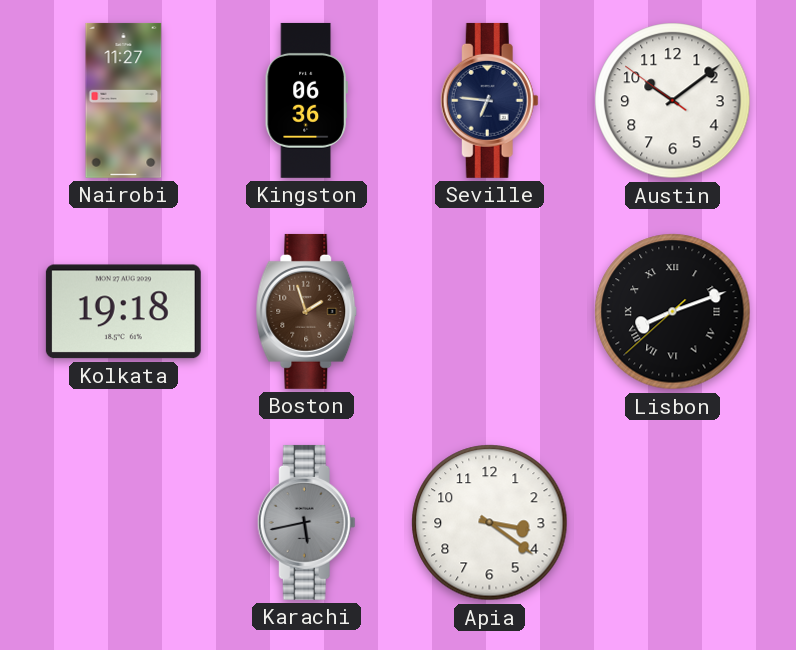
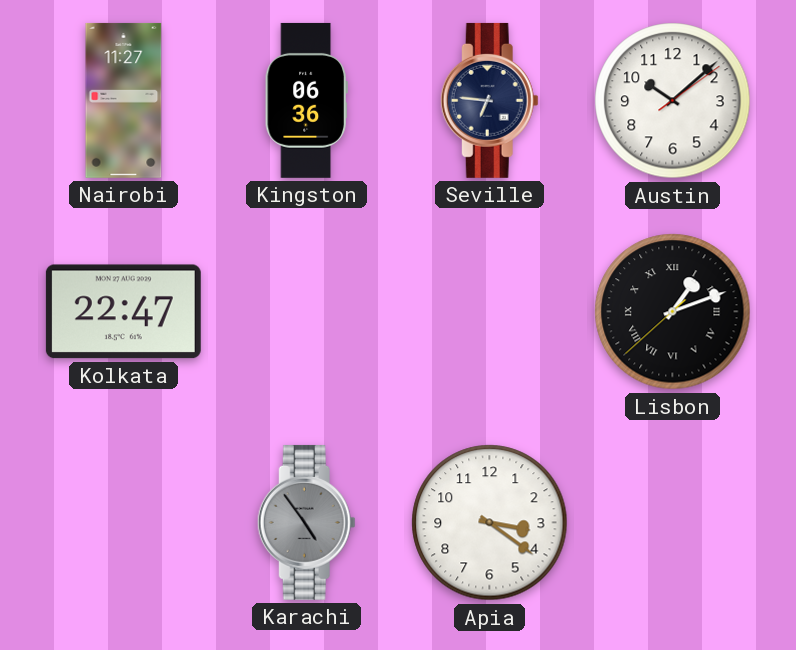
Austin: 10:08:51 -> 10:08:09
Kolkata: 19:18 -> 22:47
Boston: 1:57 -> none
Lisbon: 8:11 -> 1:11
Karachi: 5:43 -> 4:54
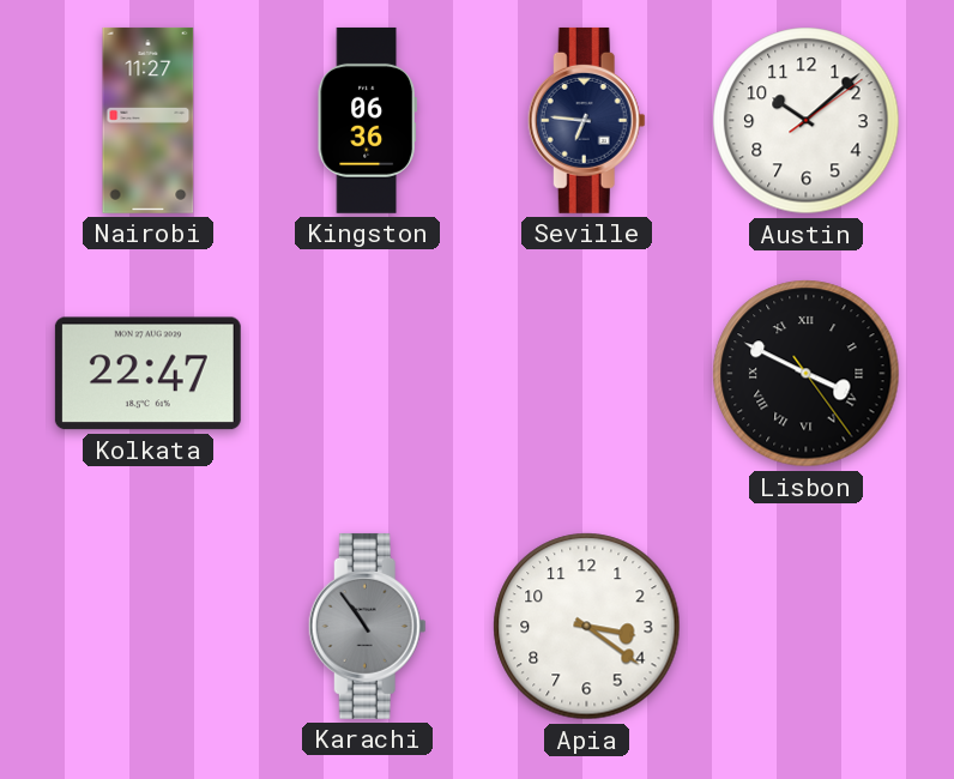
Lisbon: 1:11 -> 3:49
Karachi: 4:54 -> 10:54
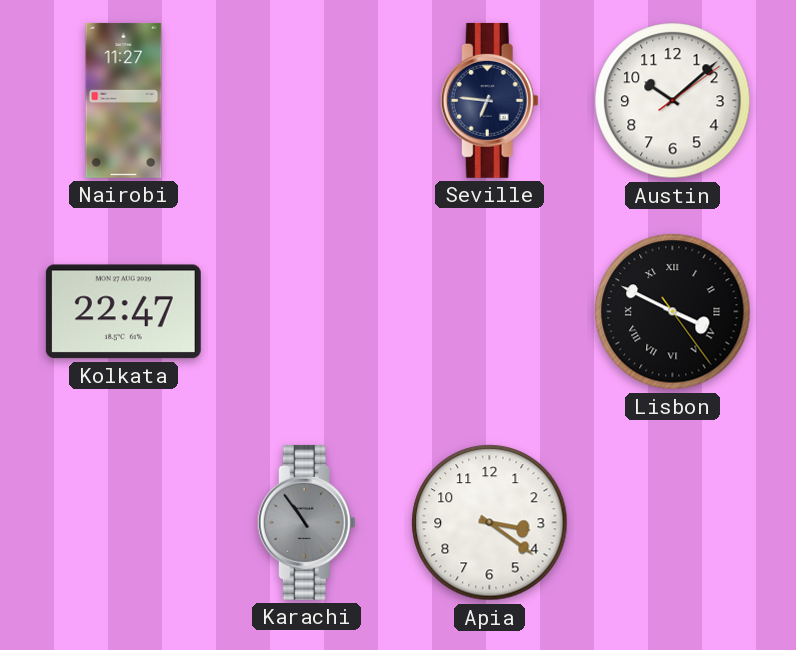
Kingston: 06:36 -> none
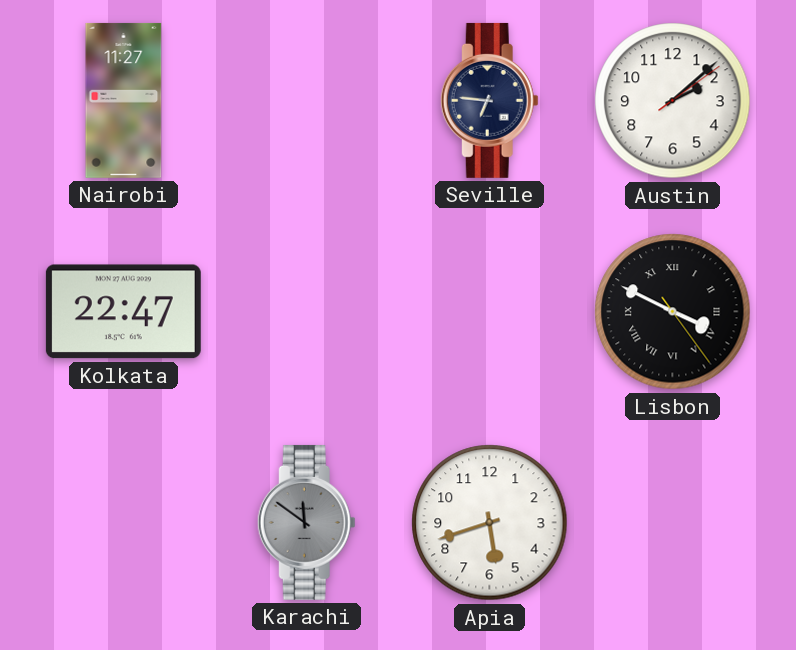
Austin: 10:08 -> 2:08
Karachi: 10:54 -> 11:51
Apia: 3:21 -> 5:42
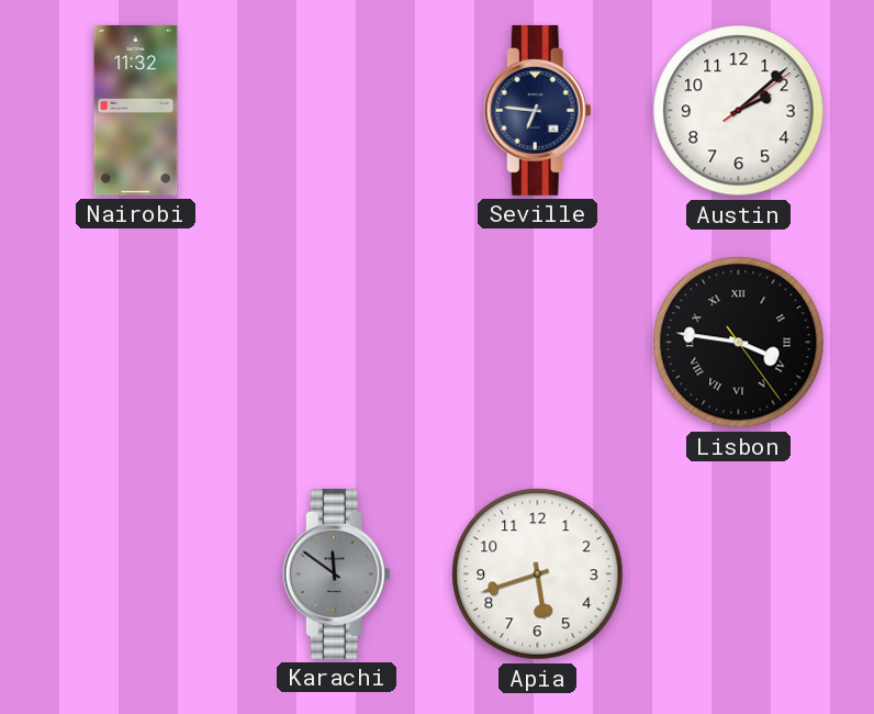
Nairobi: 11:27 -> 11:32
Kolkata: 22:47 -> none
Lisbon: 3:49 -> 3:46
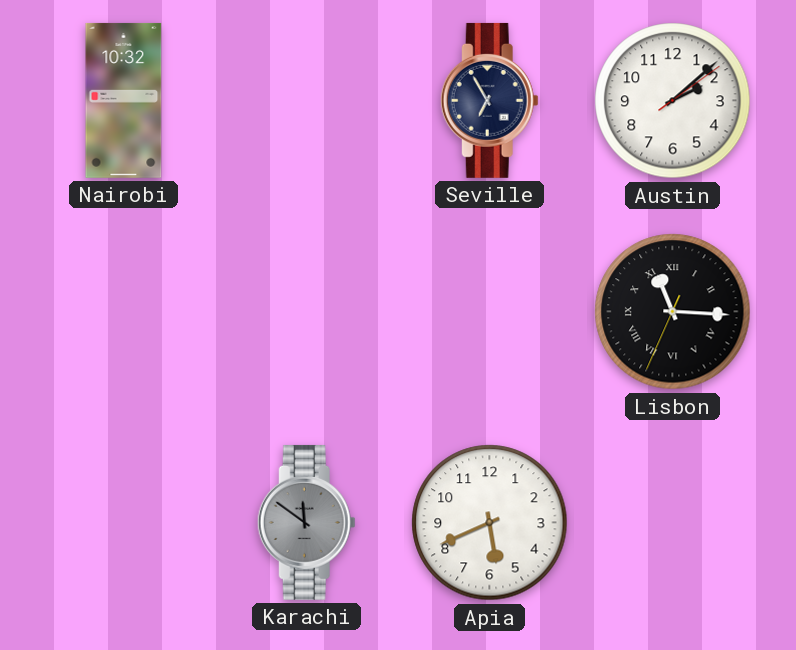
Nairobi: 11:32 -> 10:32
Seville: 6:46 -> 6:55
Lisbon: 3:46 -> 11:15
Apia: 5:42 -> 5:41
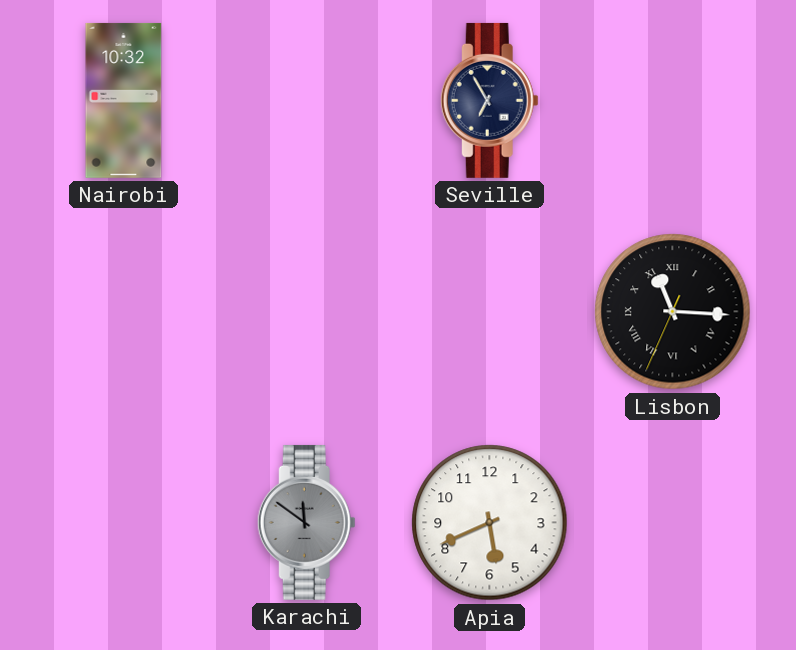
Austin: 2:08 -> none
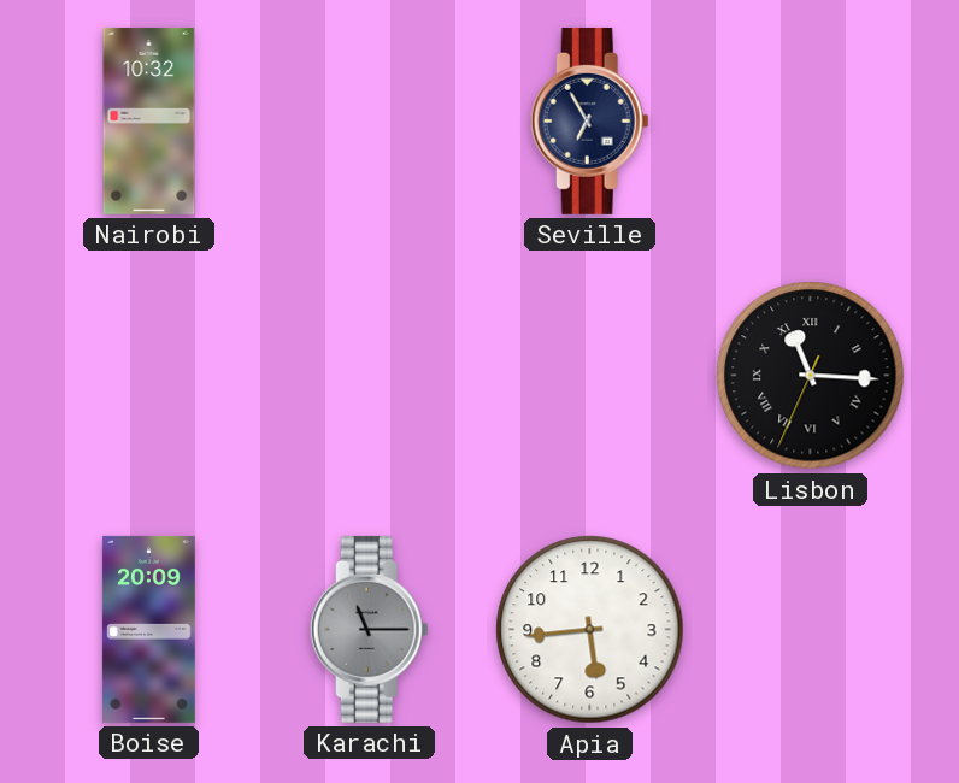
Boise: none -> 20:09
Karachi: 11:51 -> 11:15
Apia: 5:41 -> 5:44
